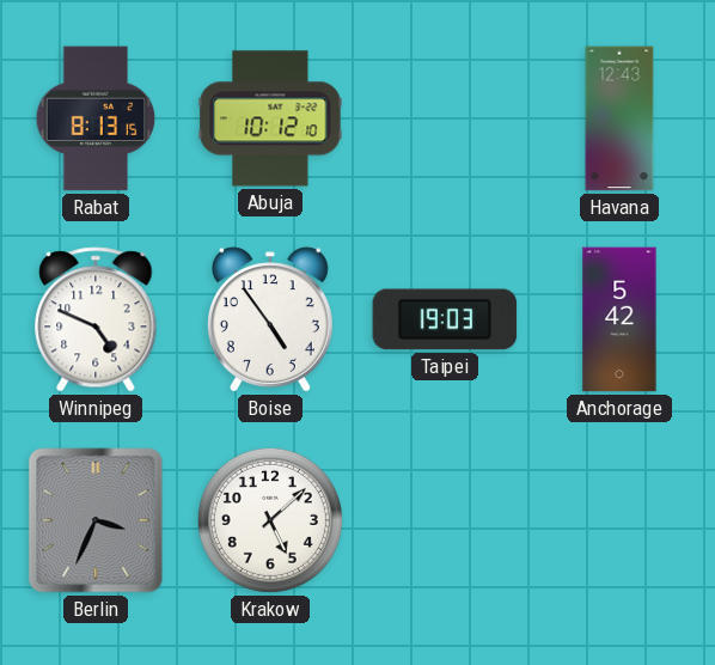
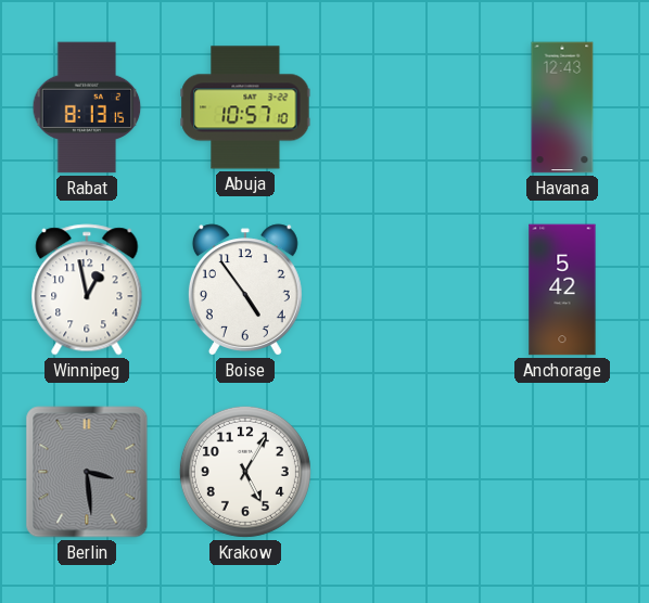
Abuja: 10:12 -> 10:57
Winnipeg: 4:49 -> 12:58
Taipei: 19:03 -> none
Berlin: 3:34 -> 3:29
Krakow: 5:08 -> 5:05
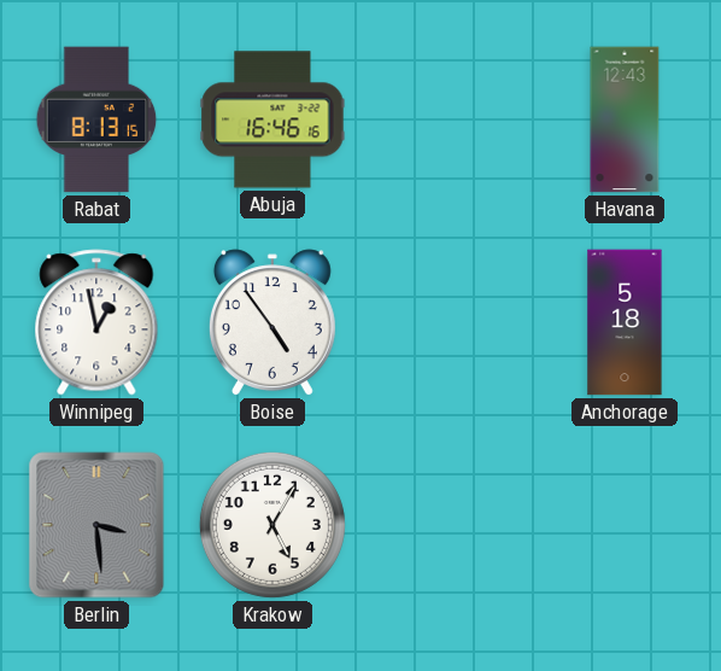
Abuja: 10:57 -> 16:46
Anchorage: 5:42 -> 5:18
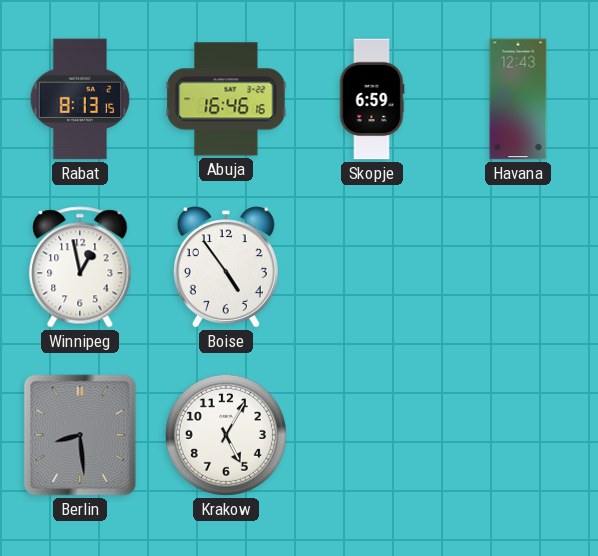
Skopje: none -> 6:59
Anchorage: 5:18 -> none
Berlin: 3:29 -> 8:29
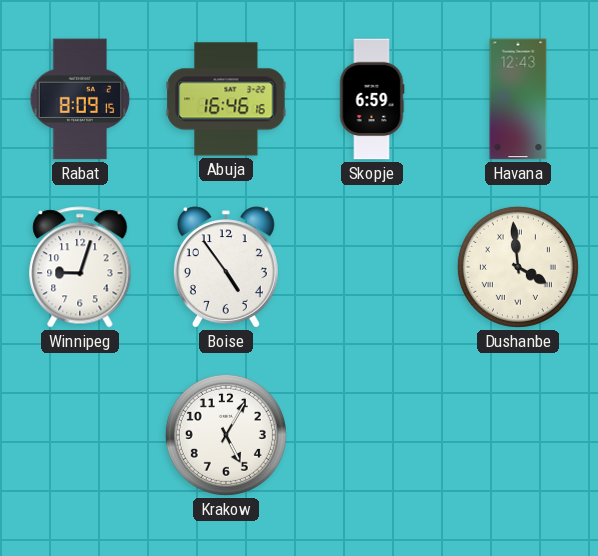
Rabat: 8:13 -> 8:09
Winnipeg: 12:58 -> 9:03
Dushanbe: none -> 3:59
Berlin: 8:29 -> none
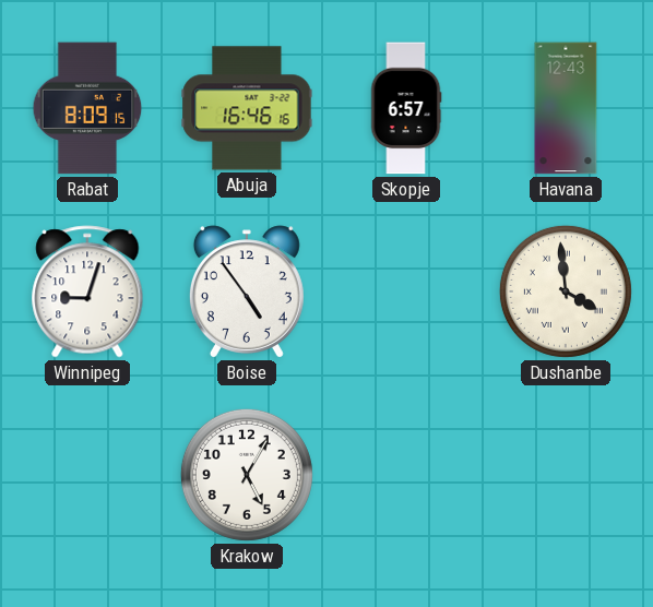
Skopje: 6:59 -> 6:57
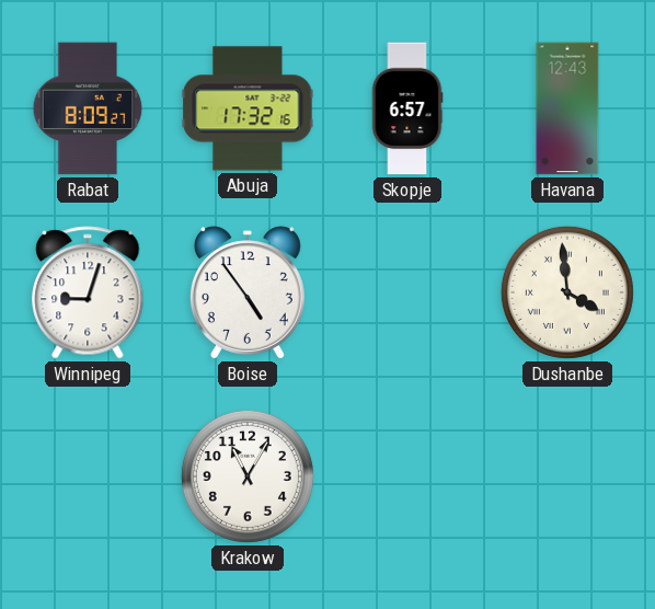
Rabat: 8:09:15 -> 8:09:27
Abuja: 16:46 -> 17:32
Krakow: 5:05 -> 11:05
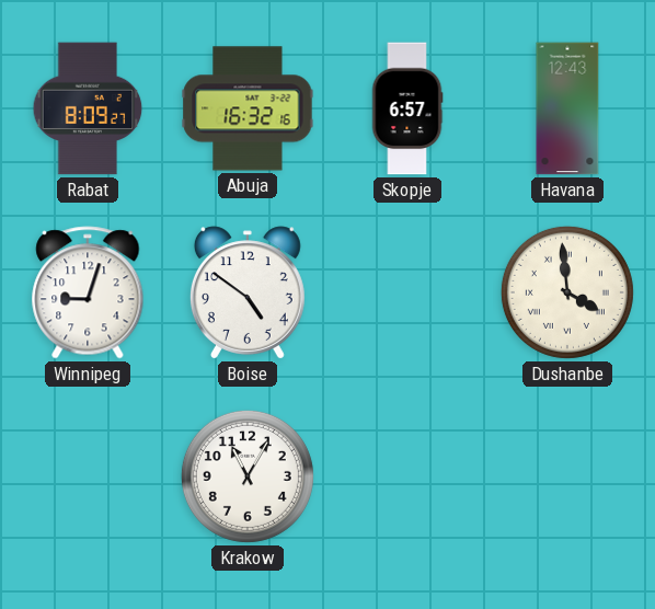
Abuja: 17:32 -> 16:32
Boise: 4:54 -> 4:51
